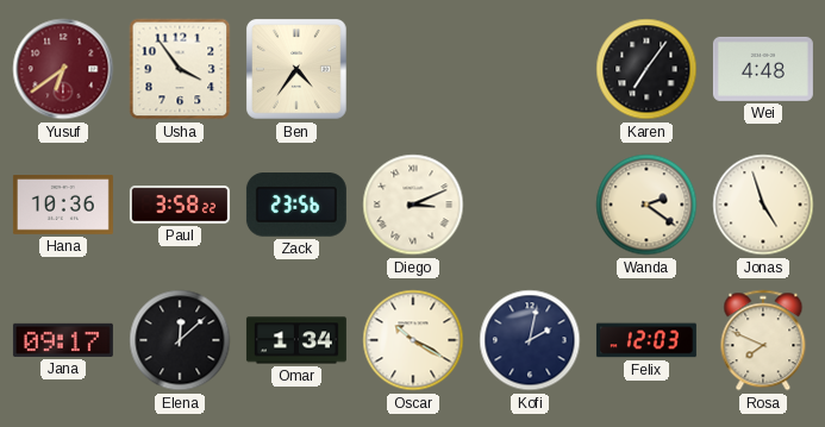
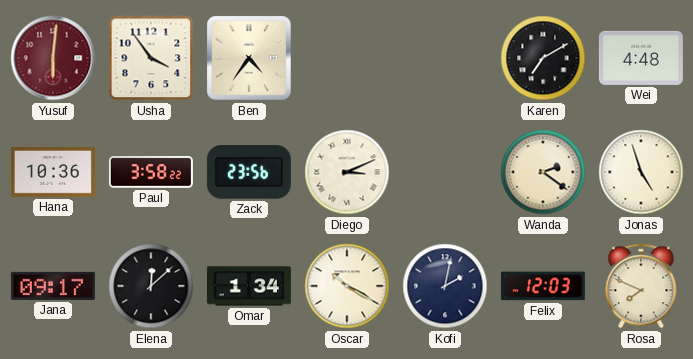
Yusuf: 6:39 -> 6:01
Karen: 7:06 -> 7:10
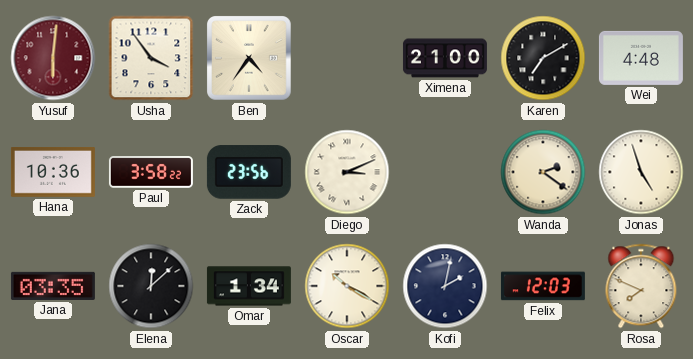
Ximena: none -> 21:00
Jana: 09:17 -> 03:35
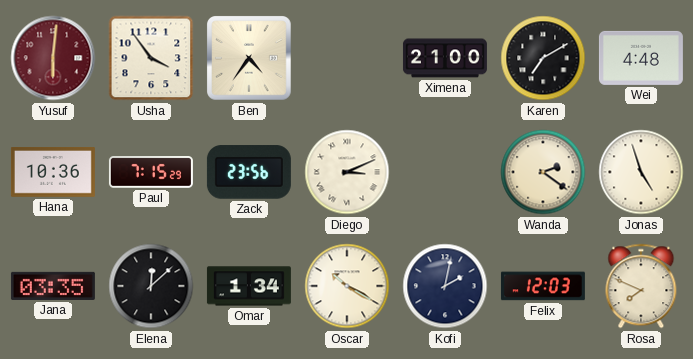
Paul: 3:58 -> 7:15
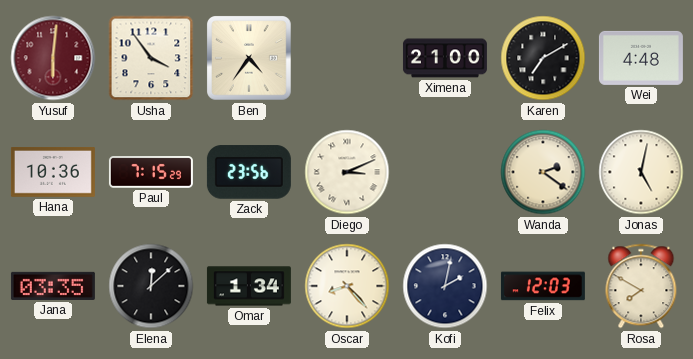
Jonas: 4:57 -> 5:02
Oscar: 10:20 -> 8:23
Rosa: 7:49 -> 7:50
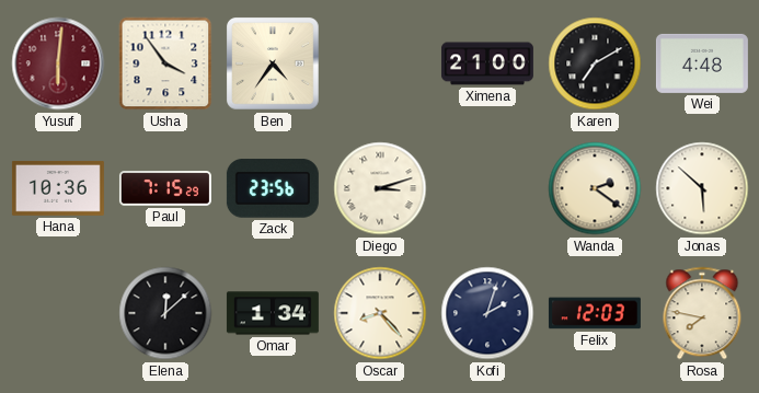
Diego: 3:11 -> 3:12
Jonas: 5:02 -> 5:52
Jana: 03:35 -> none
Kofi: 2:02 -> 2:03
Rosa: 7:50 -> 7:47
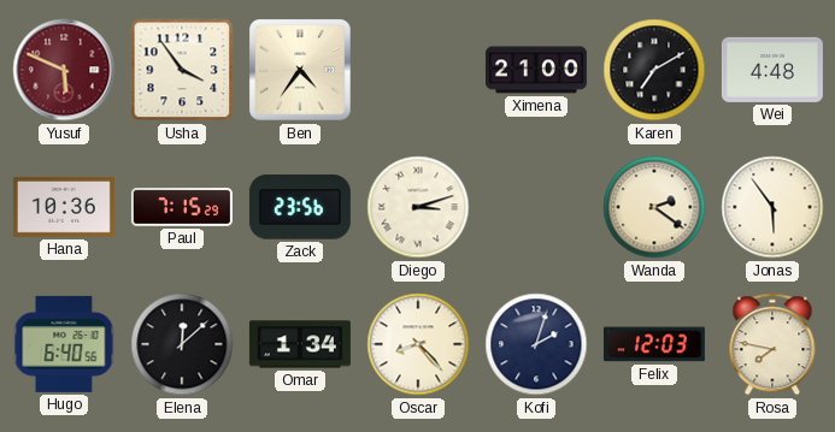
Yusuf: 6:01 -> 5:49
Jonas: 5:52 -> 5:54
Hugo: none -> 6:40
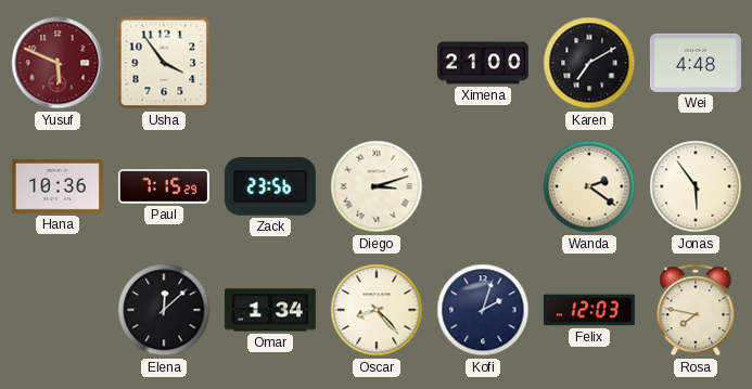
Ben: 4:36 -> none
Hugo: 6:40 -> none
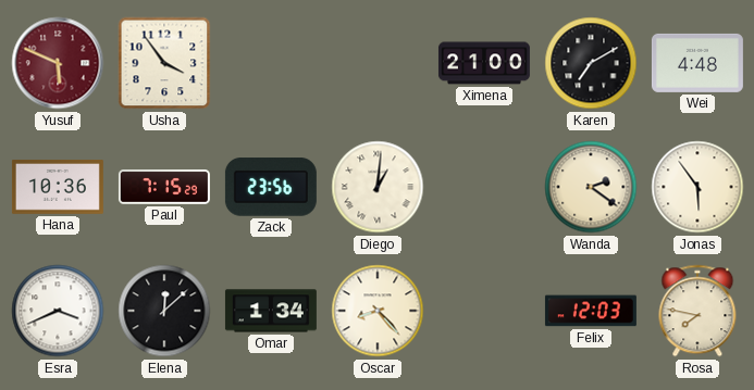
Diego: 3:12 -> 1:01
Esra: none -> 3:41
Kofi: 2:03 -> none
